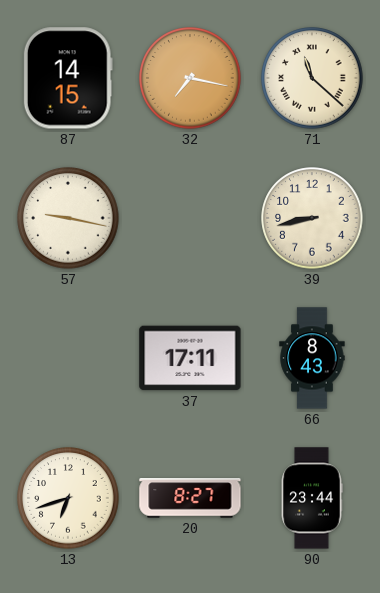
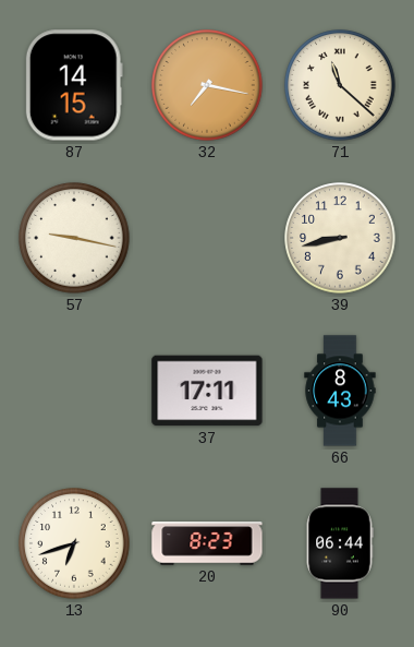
20: 8:27 -> 8:23
90: 23:44 -> 06:44
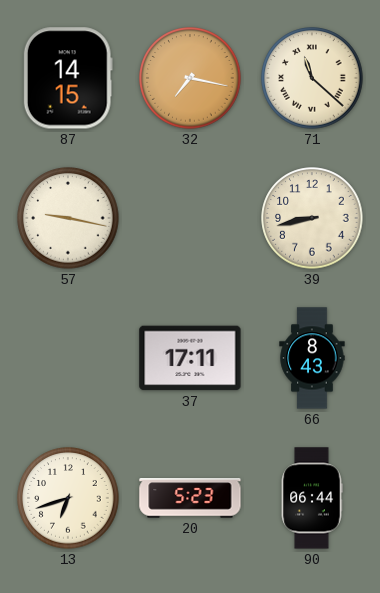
20: 8:23 -> 5:23
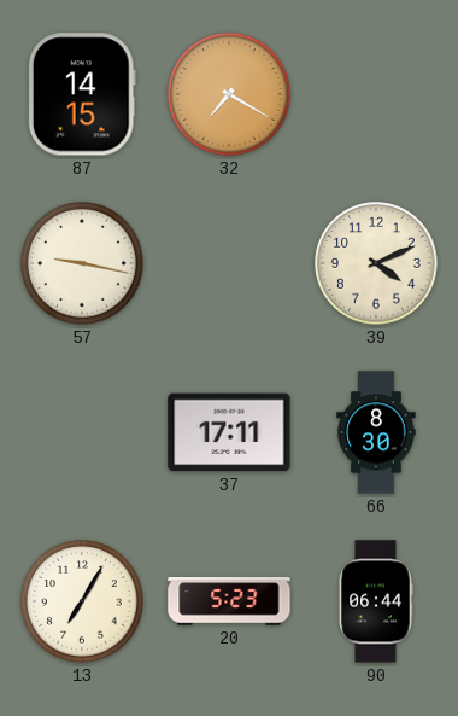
32: 7:17 -> 7:20
71: 11:22 -> none
39: 8:43 -> 4:11
66: 8:43 -> 8:30
13: 6:42 -> 7:05
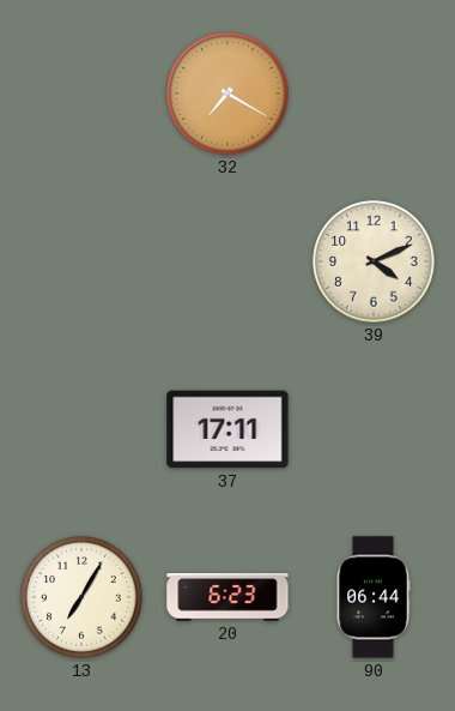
87: 14:15 -> none
57: 9:17 -> none
66: 8:30 -> none
20: 5:23 -> 6:23
